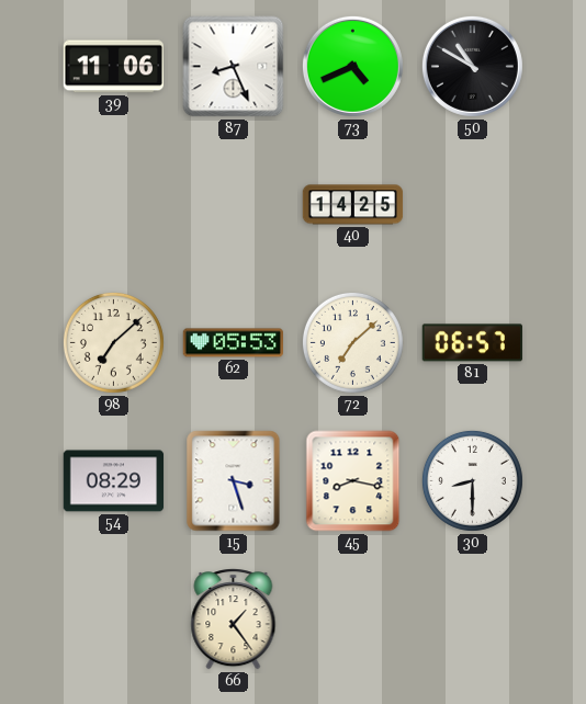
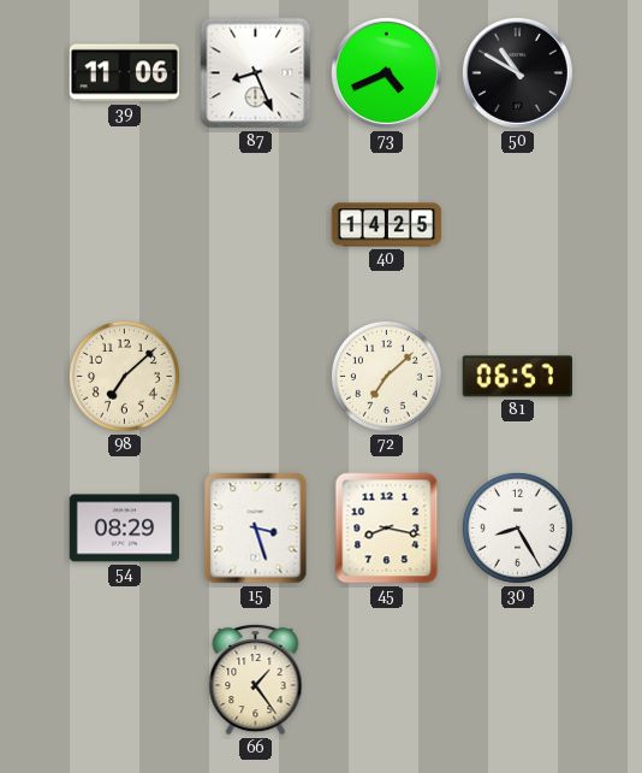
62: 05:53 -> none
30: 8:30 -> 8:25
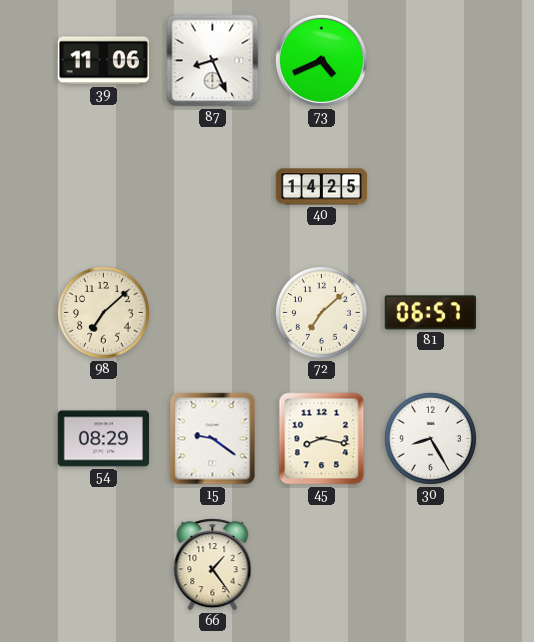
50: 10:50 -> none
15: 3:27 -> 9:21
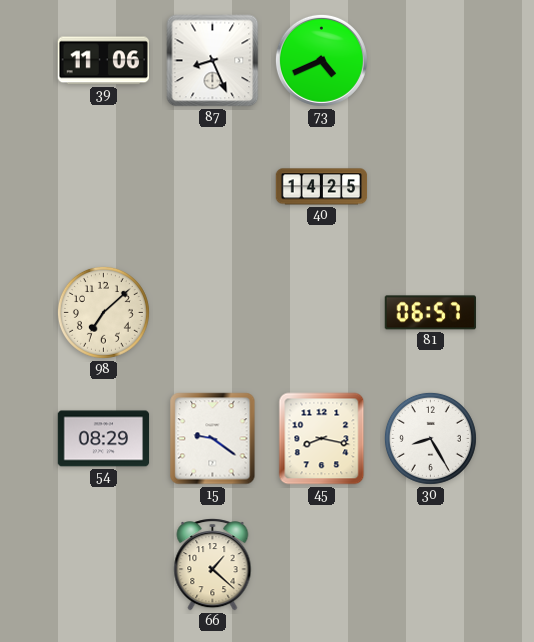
72: 7:08 -> none
66: 1:24 -> 1:22
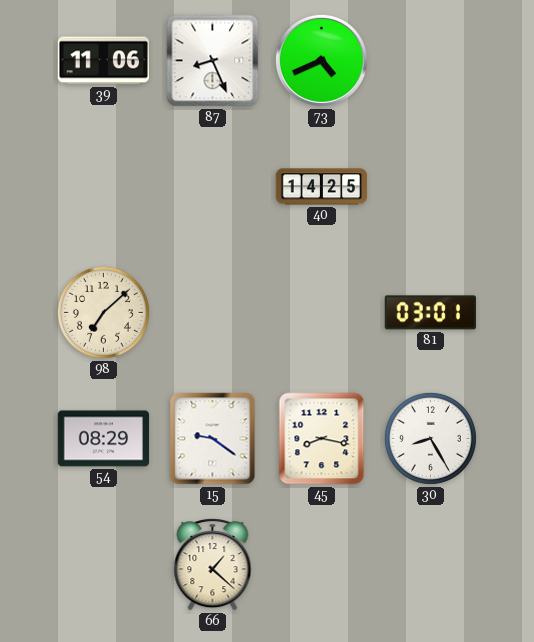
81: 06:57 -> 03:01
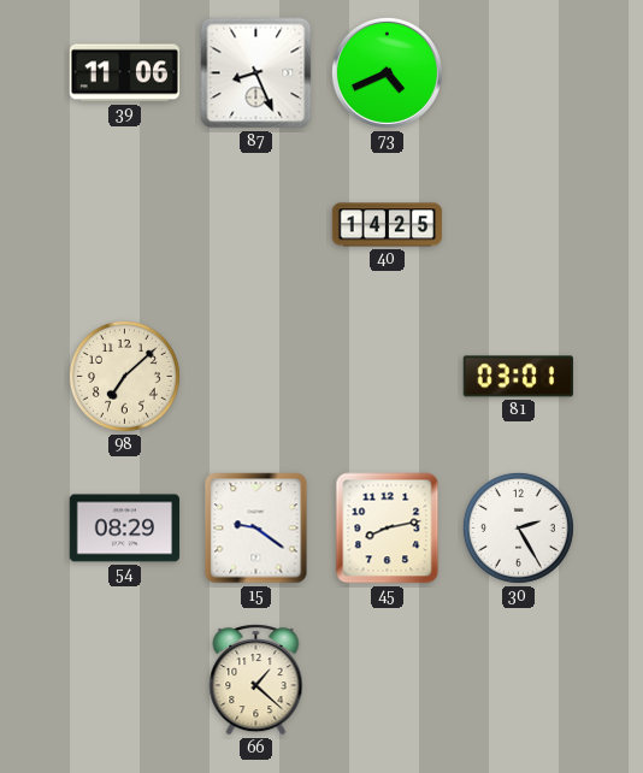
45: 8:17 -> 8:13
30: 8:25 -> 2:25
